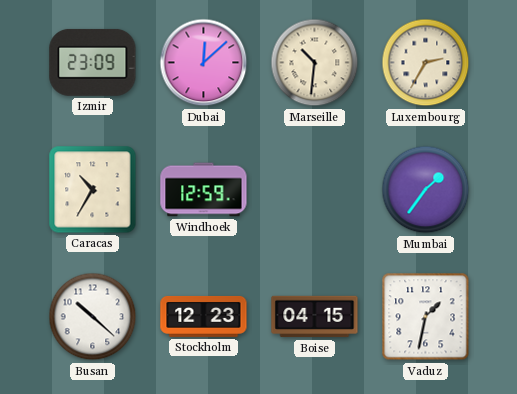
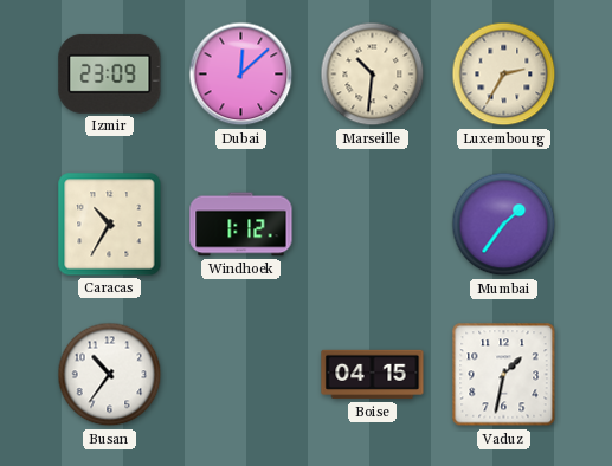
Windhoek: 12:59 -> 1:12
Busan: 10:22 -> 10:36
Stockholm: 12:23 -> none
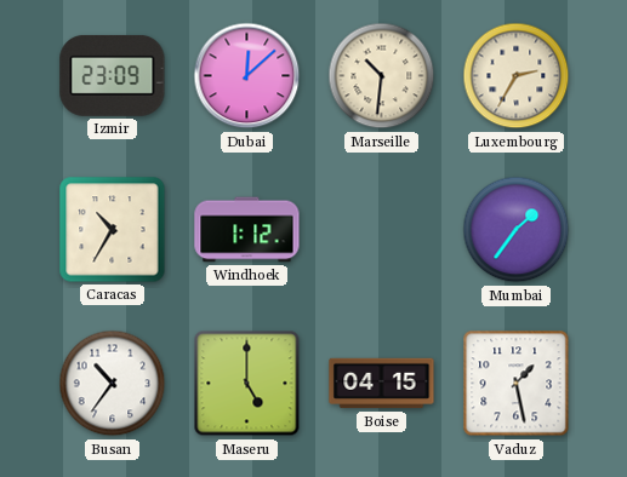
Maseru: none -> 5:00
Vaduz: 1:32 -> 1:28
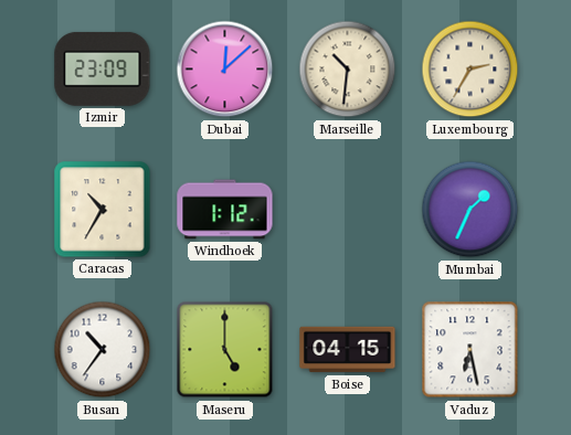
Mumbai: 1:36 -> 1:34
Vaduz: 1:28 -> 6:28
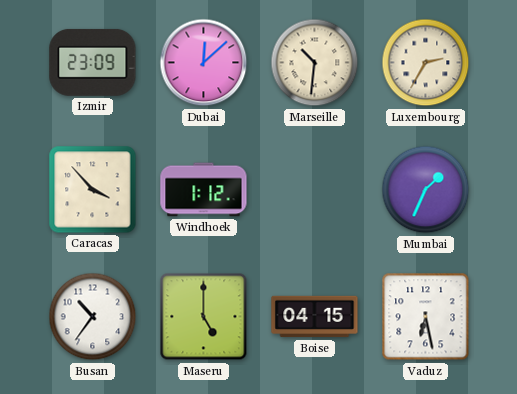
Caracas: 10:35 -> 3:53
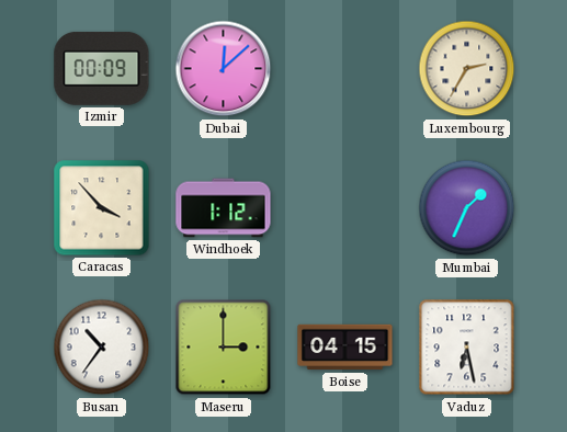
Izmir: 23:09 -> 00:09
Marseille: 10:31 -> none
Maseru: 5:00 -> 3:00
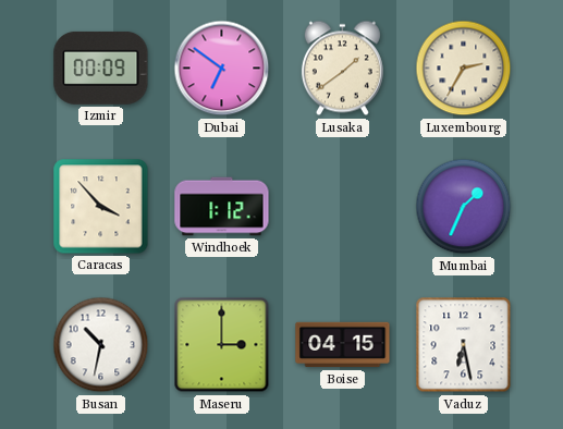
Dubai: 12:08 -> 6:51
Lusaka: none -> 1:39
Busan: 10:36 -> 10:32
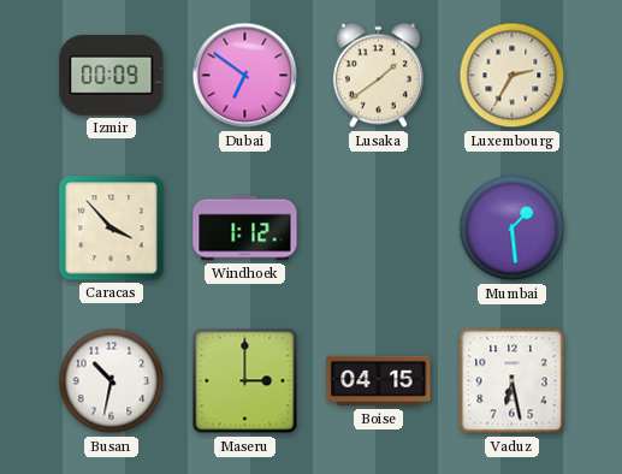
Mumbai: 1:34 -> 1:29
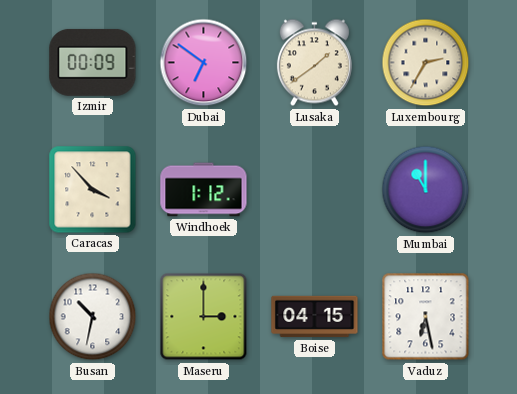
Mumbai: 1:29 -> 11:00
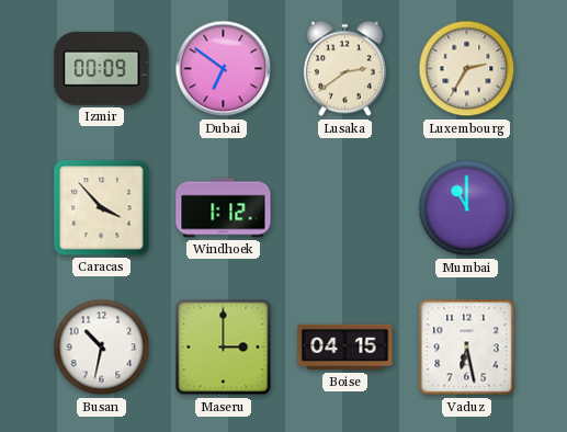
Lusaka: 1:39 -> 2:39
